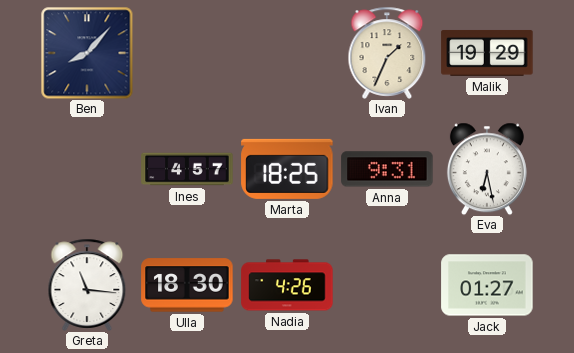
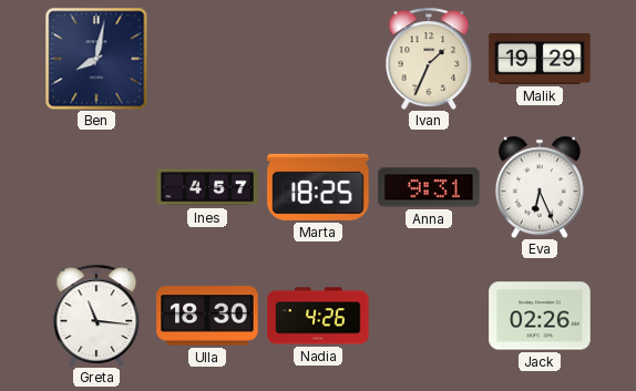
Ben: 8:07 -> 8:02
Eva: 6:28 -> 6:26
Jack: 01:27 -> 02:26
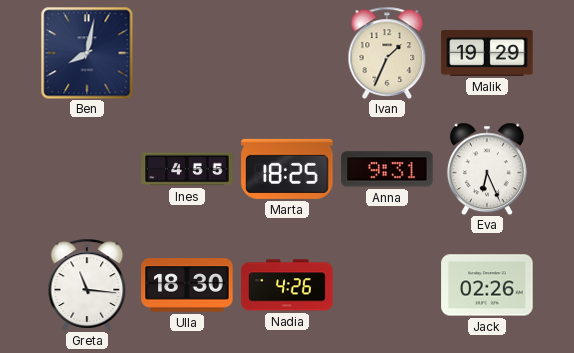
Ines: 4:57 -> 4:55
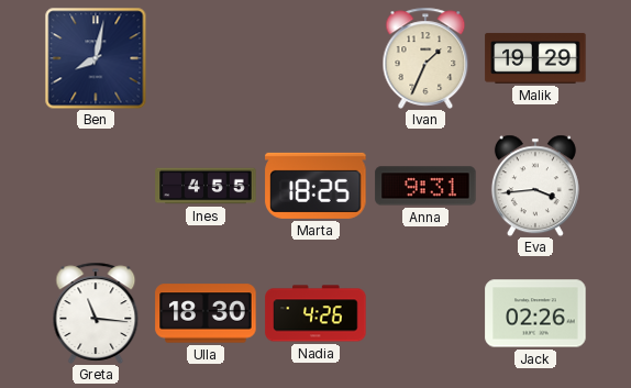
Eva: 6:26 -> 3:44
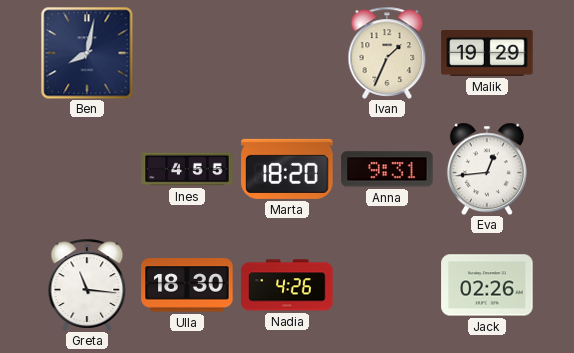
Marta: 18:25 -> 18:20
Eva: 3:44 -> 12:44
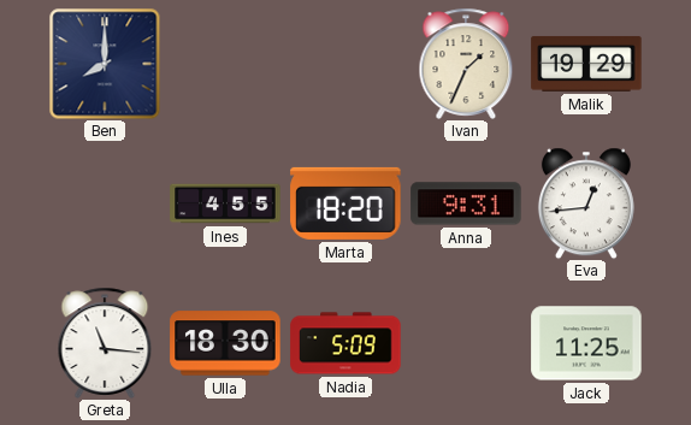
Ben: 8:02 -> 8:00
Nadia: 4:26 -> 5:09
Jack: 02:26 -> 11:25
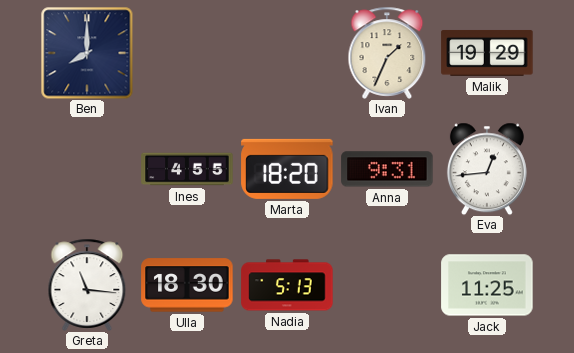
Nadia: 5:09 -> 5:13
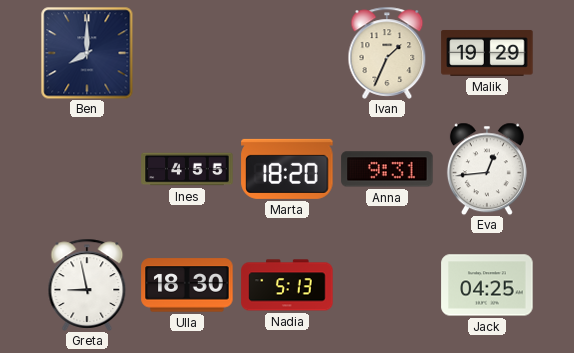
Greta: 11:16 -> 8:58
Jack: 11:25 -> 04:25
